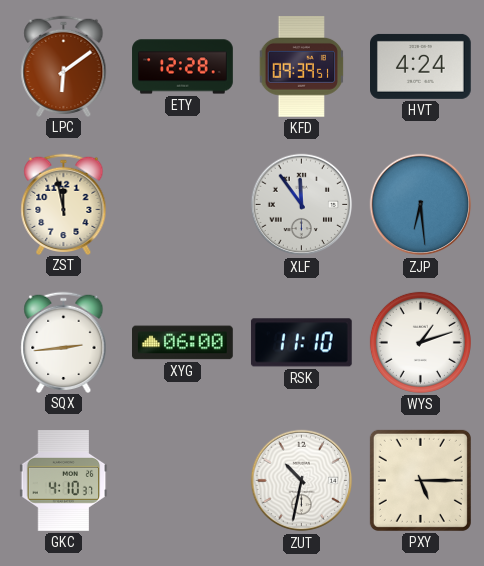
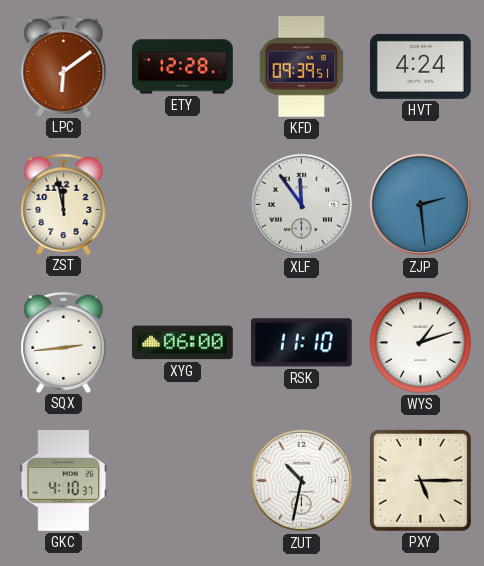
ZJP: 6:29 -> 2:29
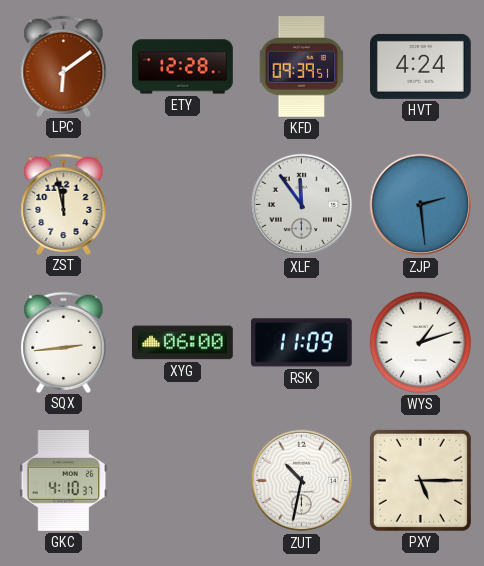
RSK: 11:10 -> 11:09
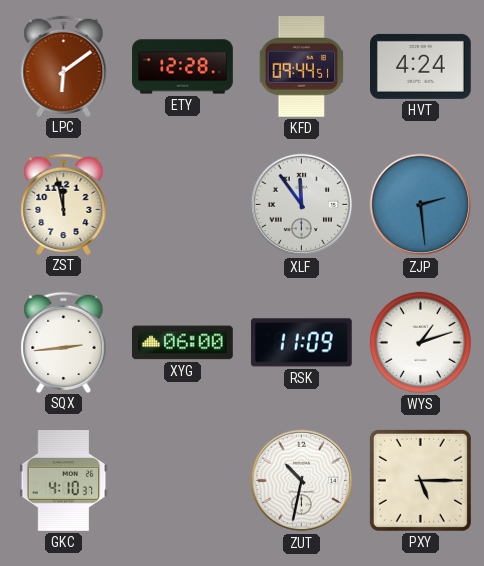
KFD: 09:39 -> 09:44
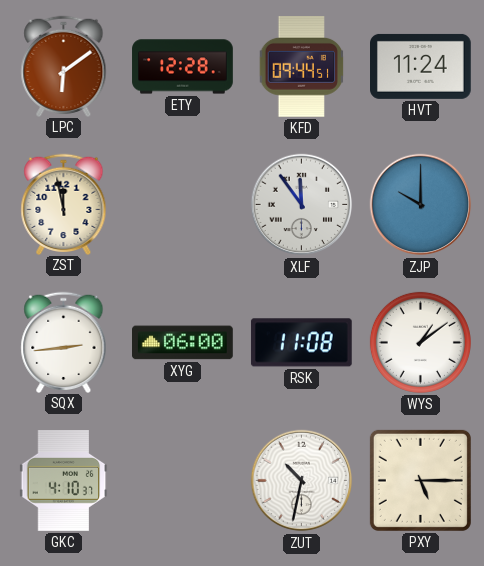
HVT: 4:24 -> 11:24
ZJP: 2:29 -> 10:00
RSK: 11:09 -> 11:08
WYS: 1:12 -> 1:09
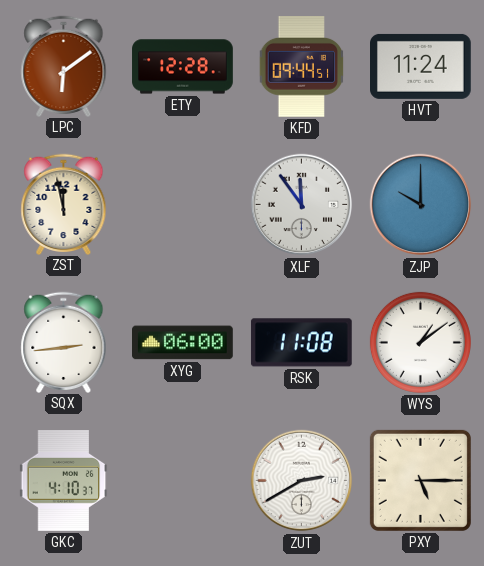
ZUT: 10:32 -> 2:40
